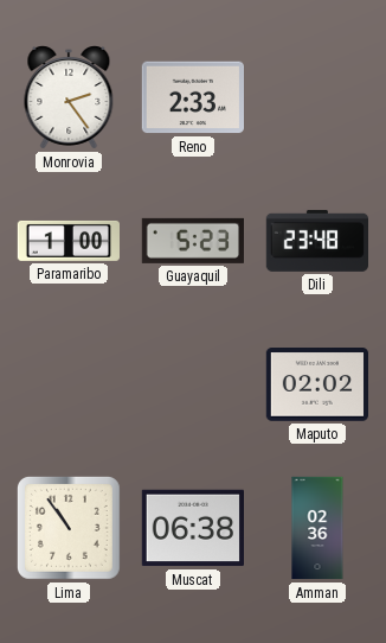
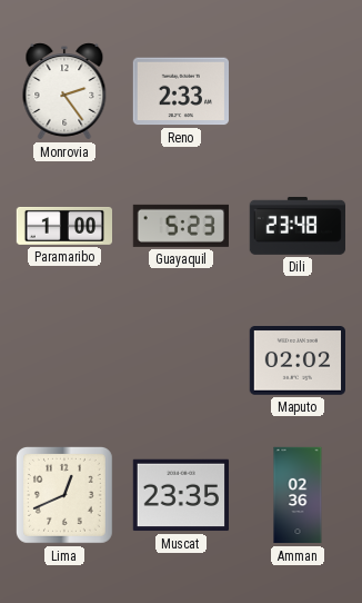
Lima: 10:54 -> 12:41
Muscat: 06:38 -> 23:35
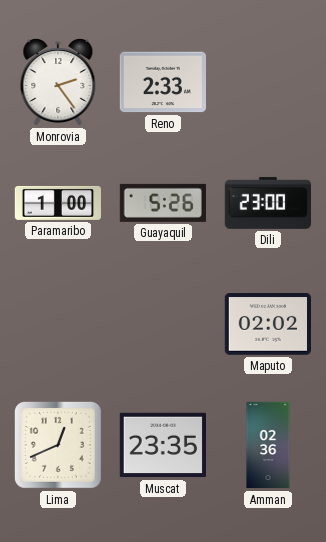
Guayaquil: 5:23 -> 5:26
Dili: 23:48 -> 23:00
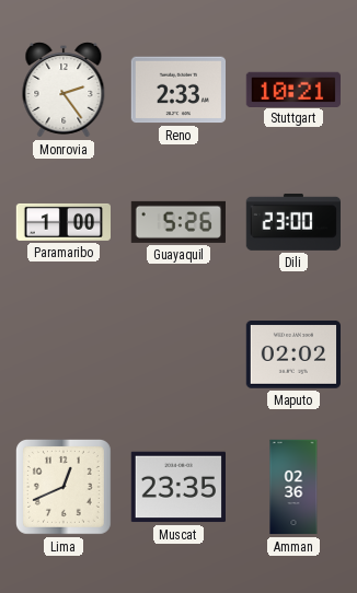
Stuttgart: none -> 10:21
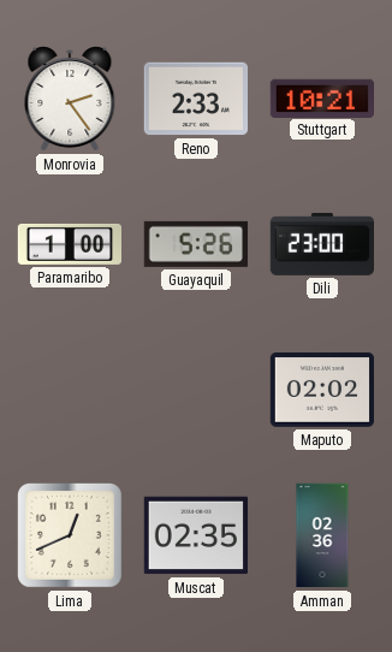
Muscat: 23:35 -> 02:35
